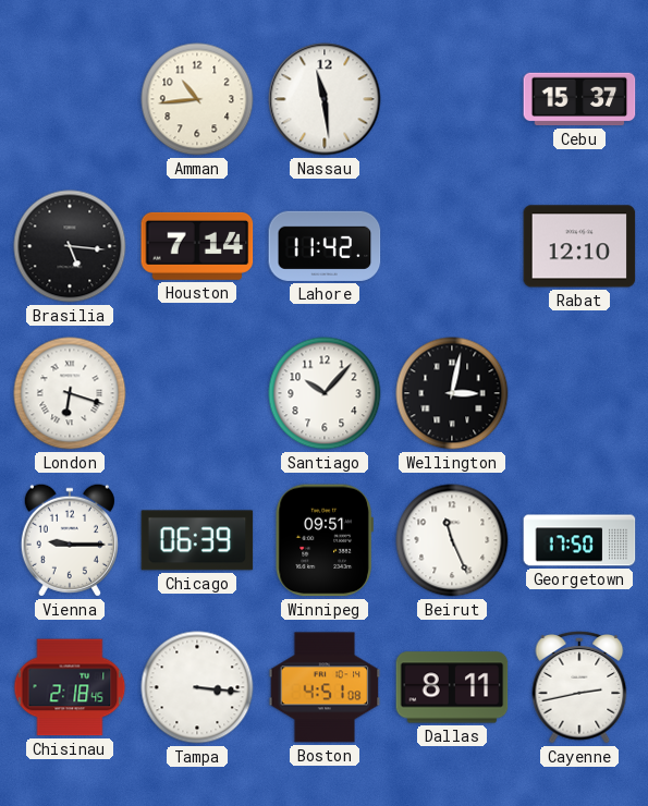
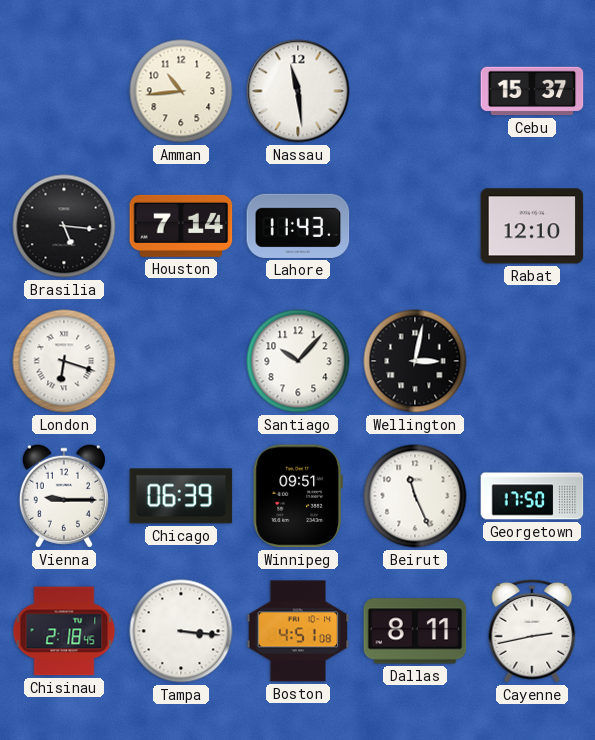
Lahore: 11:42 -> 11:43
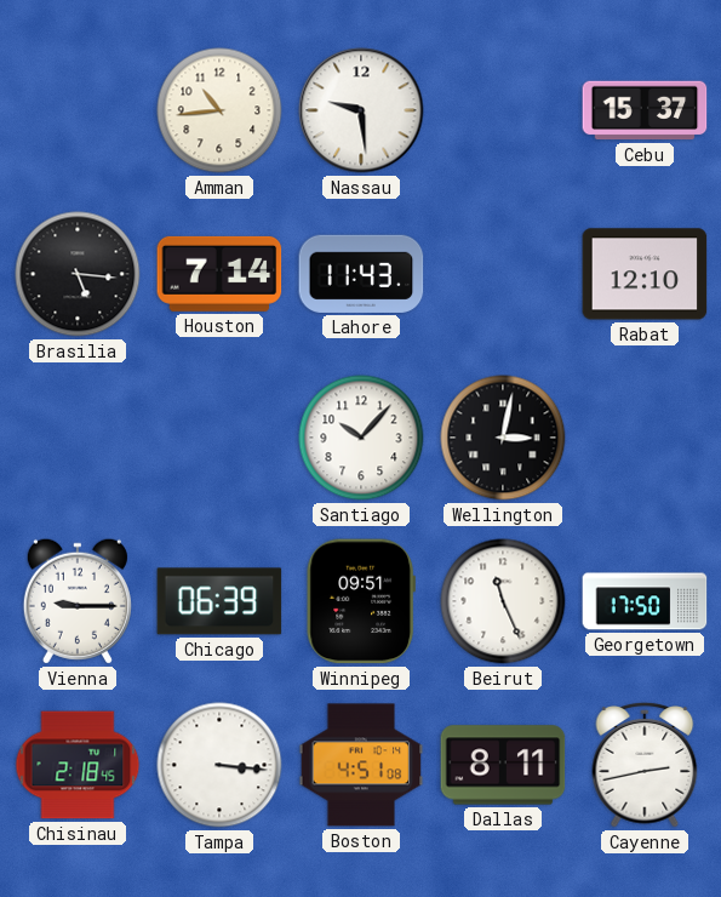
Nassau: 11:29 -> 9:29
London: 6:18 -> none
